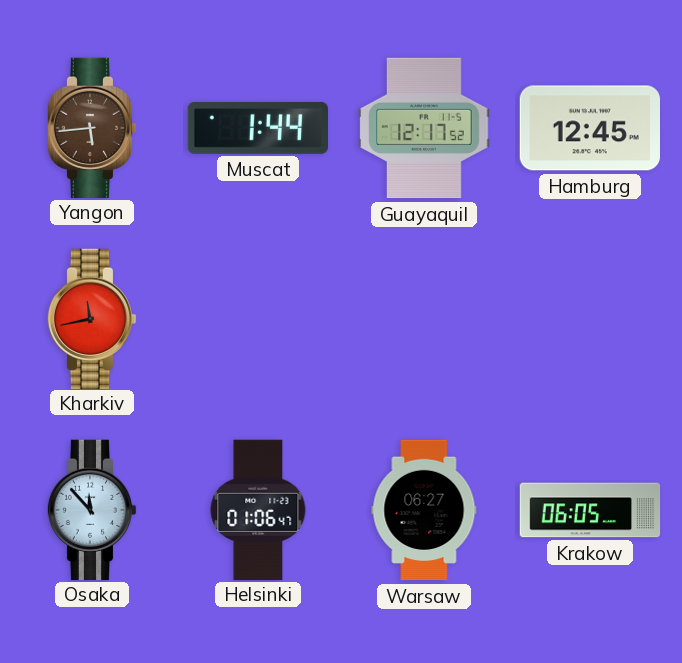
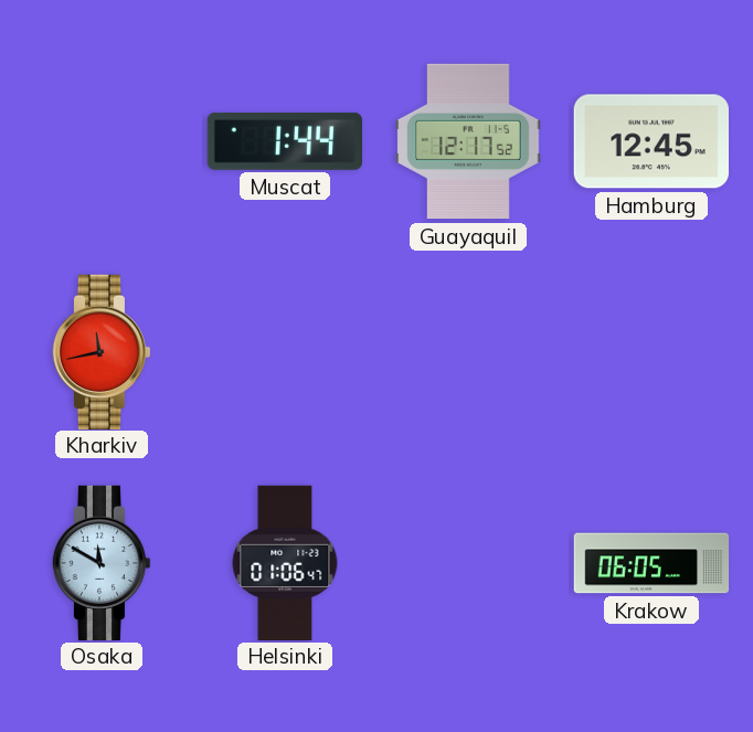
Yangon: 5:44 -> none
Osaka: 11:53 -> 11:50
Warsaw: 06:27 -> none
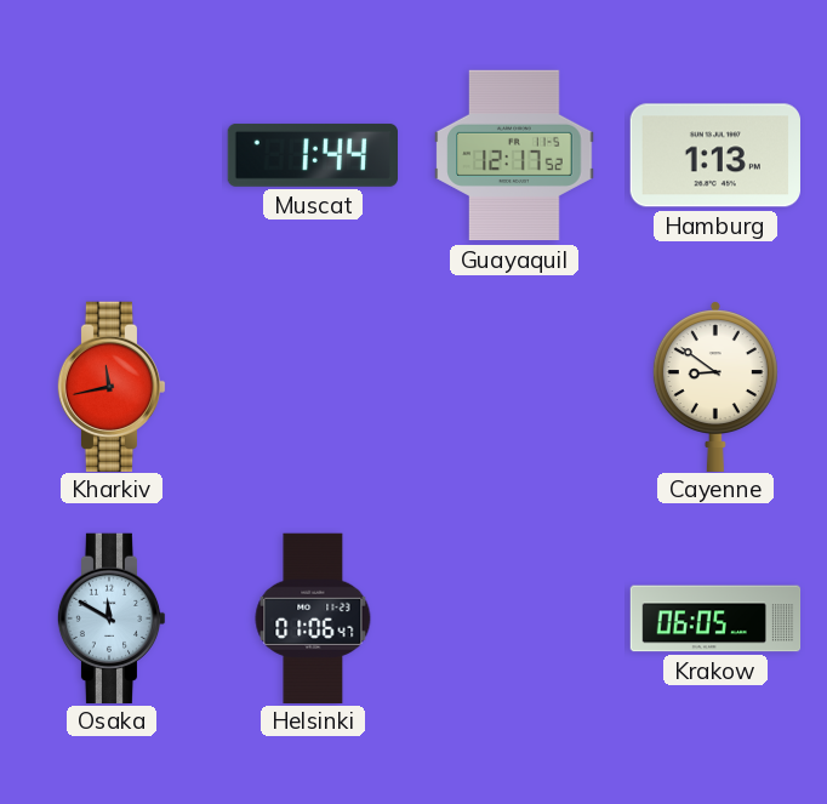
Hamburg: 12:45 -> 1:13
Cayenne: none -> 8:51
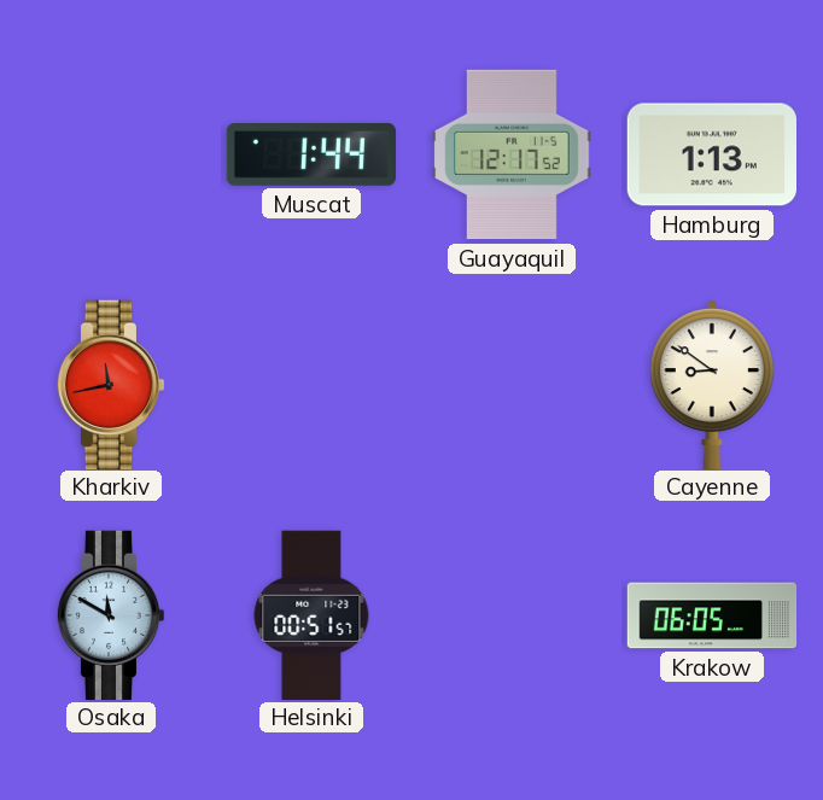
Helsinki: 01:06 -> 00:51
